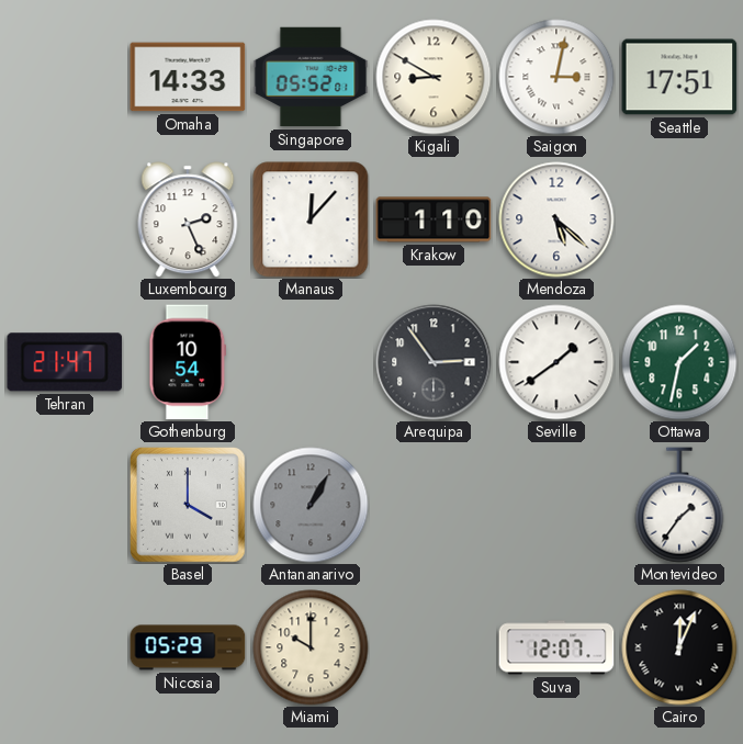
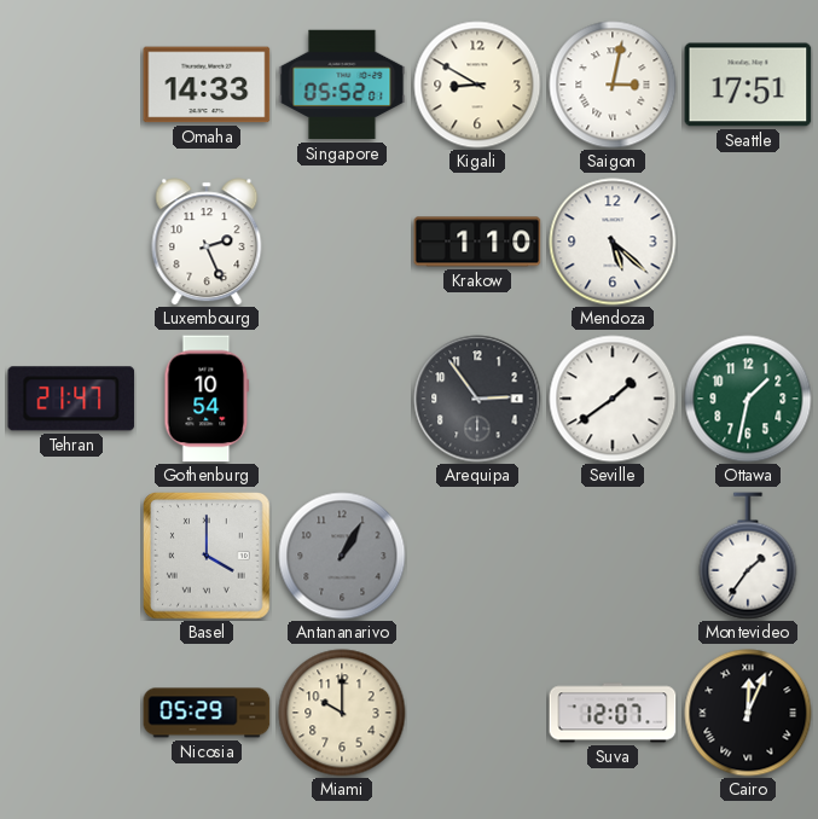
Manaus: 12:07 -> none
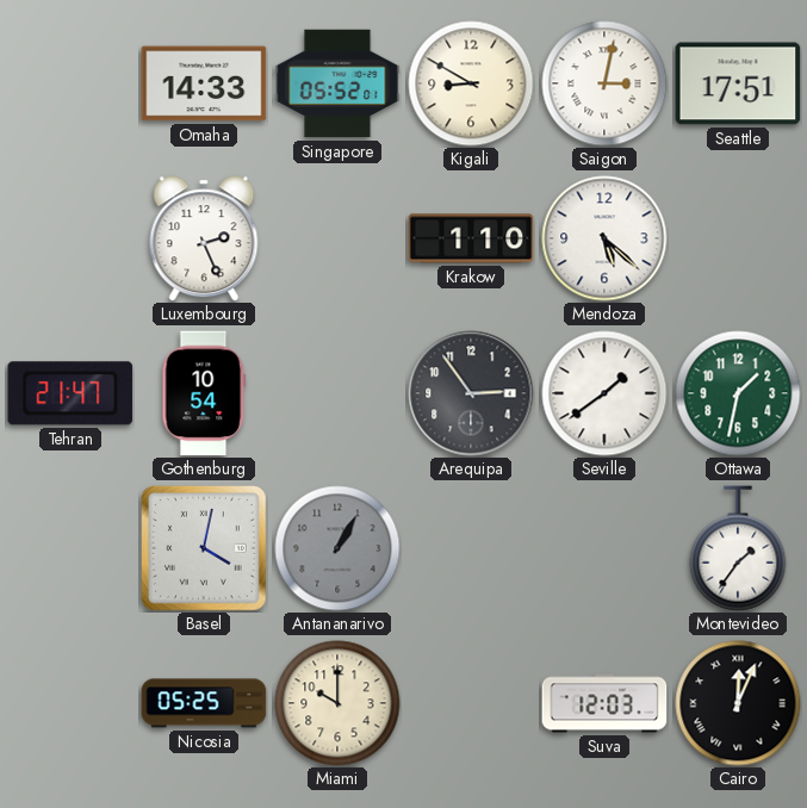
Basel: 4:00 -> 4:02
Nicosia: 05:29 -> 05:25
Suva: 12:07 -> 12:03
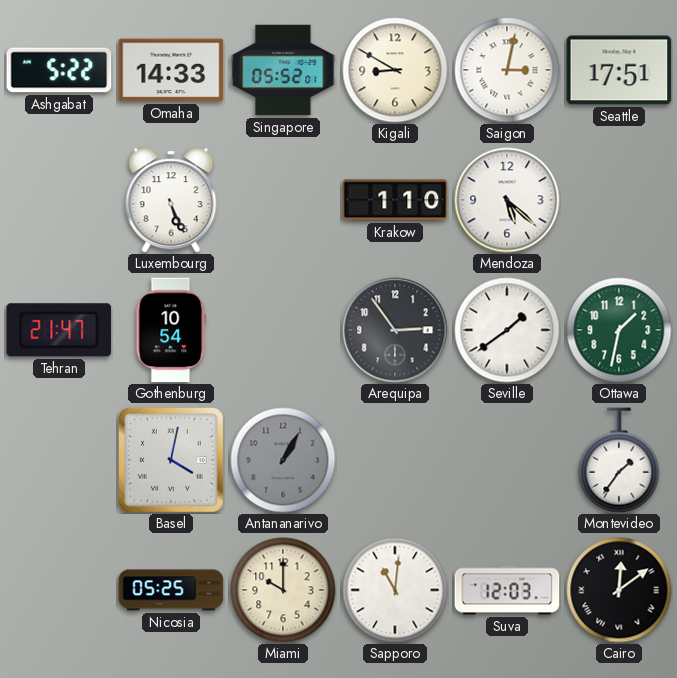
Ashgabat: none -> 5:22
Luxembourg: 2:26 -> 5:26
Sapporo: none -> 11:01
Cairo: 12:04 -> 12:09
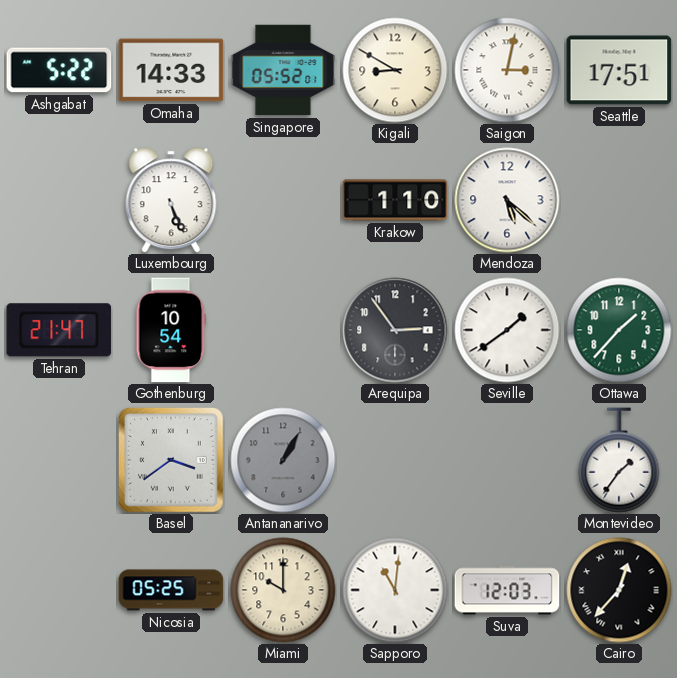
Ottawa: 1:32 -> 1:37
Basel: 4:02 -> 3:39
Cairo: 12:09 -> 12:37
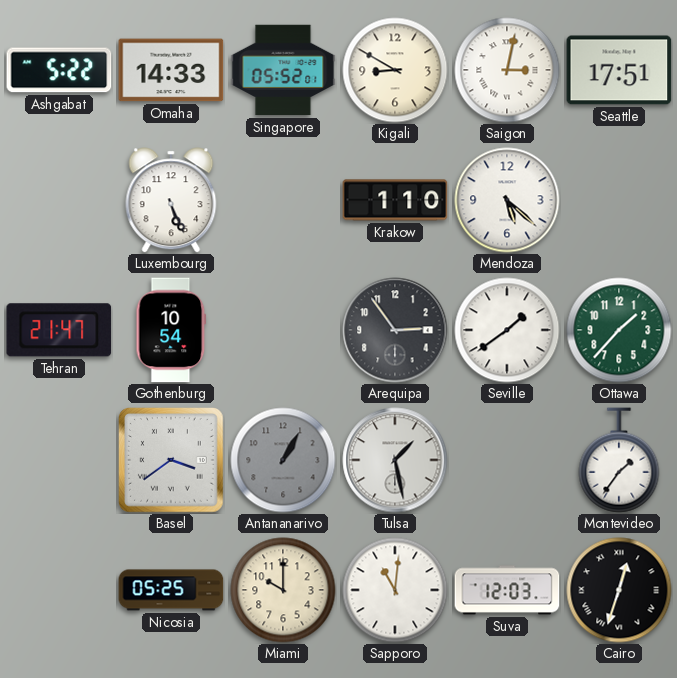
Tulsa: none -> 1:28
Cairo: 12:37 -> 12:33
